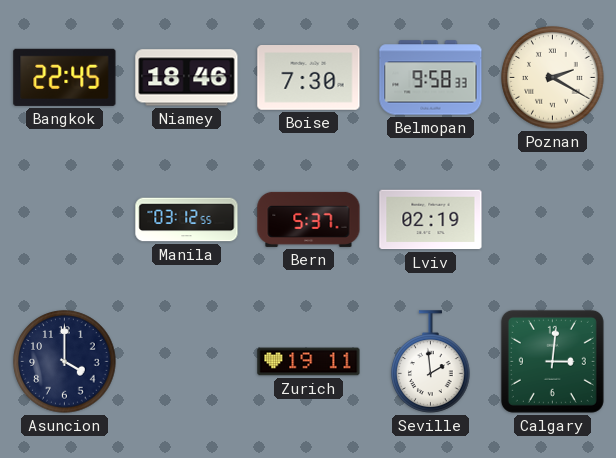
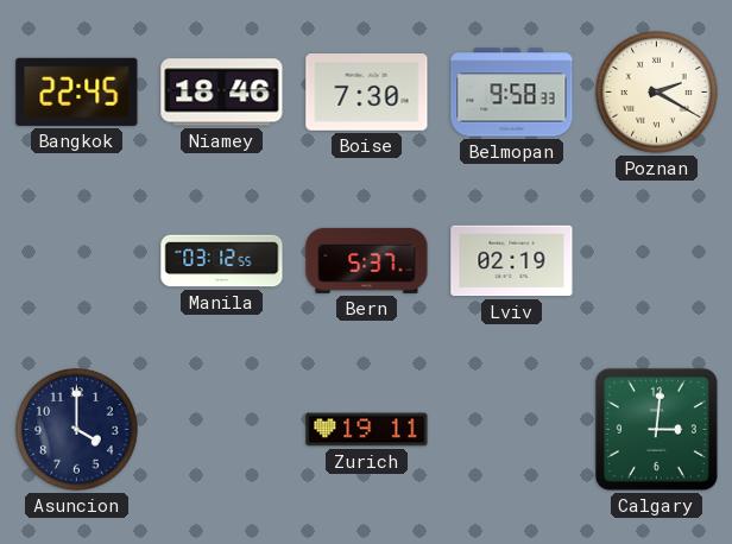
Seville: 1:59 -> none
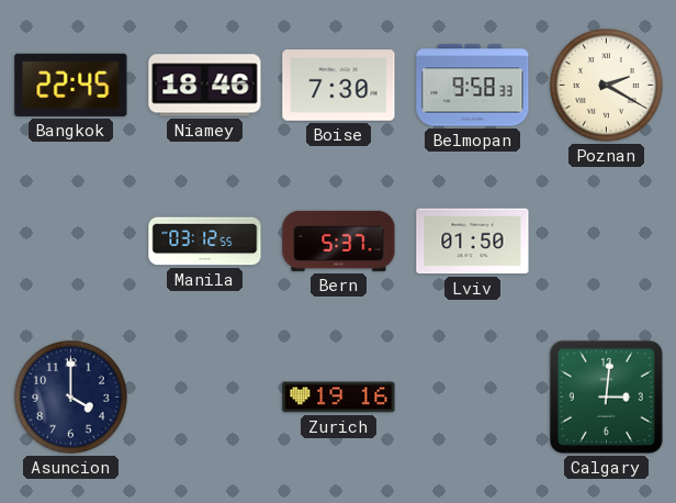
Lviv: 02:19 -> 01:50
Zurich: 19:11 -> 19:16
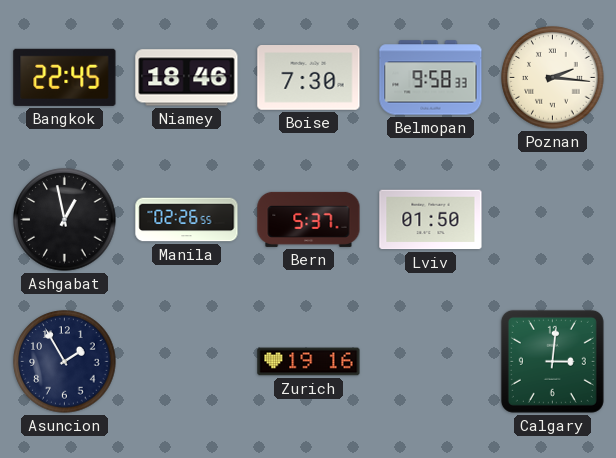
Poznan: 2:20 -> 2:16
Ashgabat: none -> 12:58
Manila: 03:12 -> 02:26
Asuncion: 4:00 -> 1:55
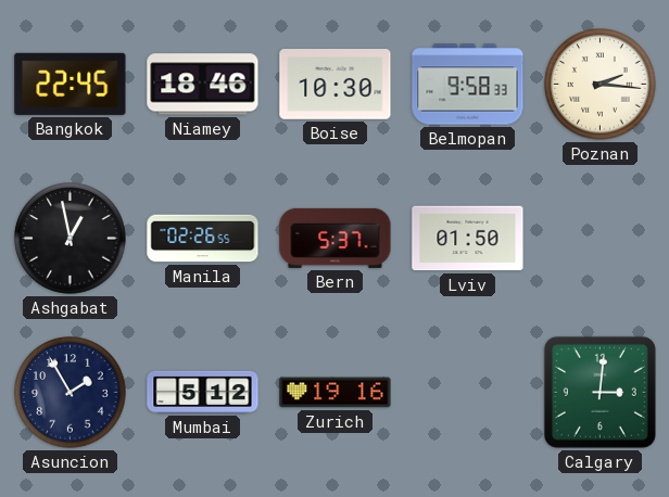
Boise: 7:30 -> 10:30
Mumbai: none -> 5:12
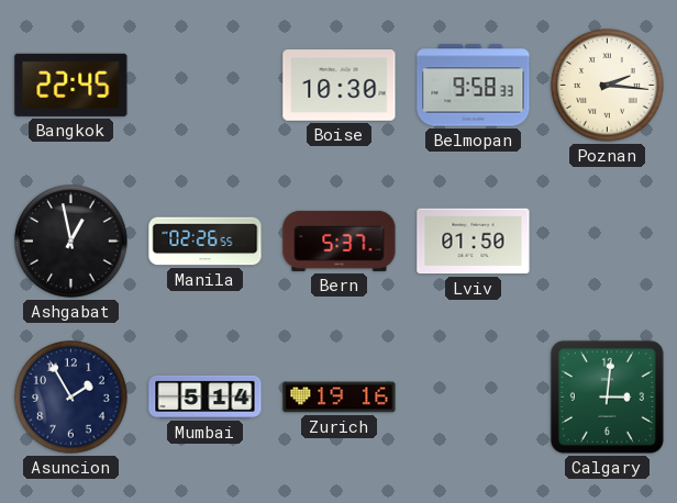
Niamey: 18:46 -> none
Mumbai: 5:12 -> 5:14
